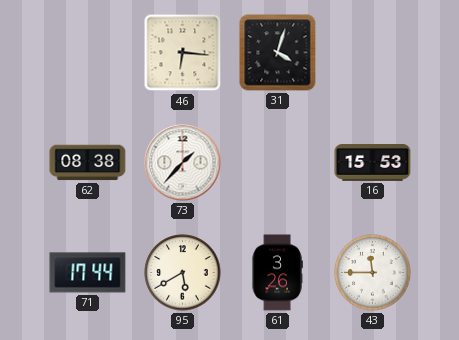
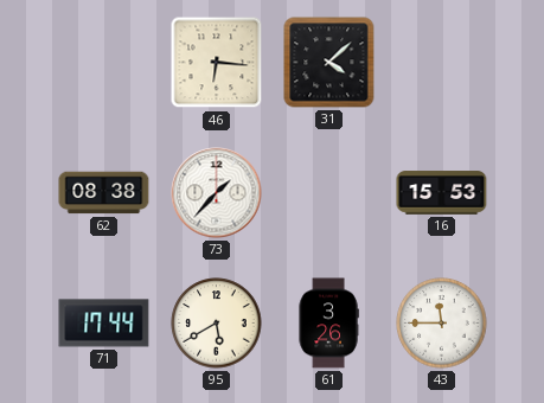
31: 4:03 -> 4:08
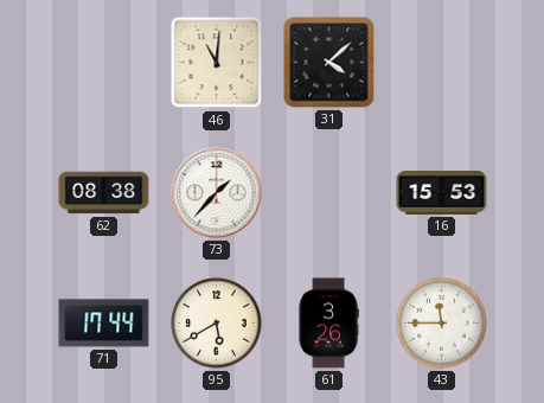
46: 6:16 -> 11:01
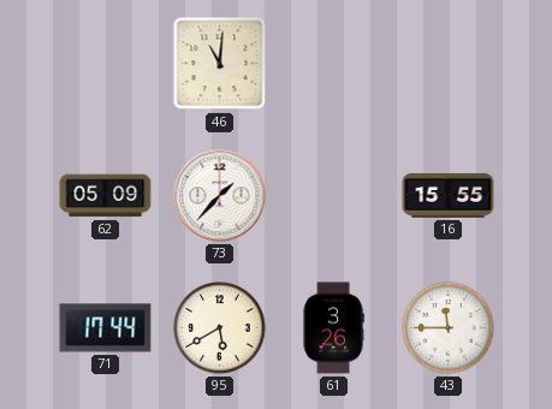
31: 4:08 -> none
62: 08:38 -> 05:09
16: 15:53 -> 15:55
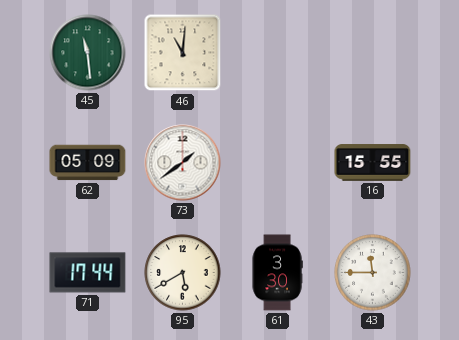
45: none -> 11:29
73: 1:37 -> 1:39
61: 3:26 -> 3:30
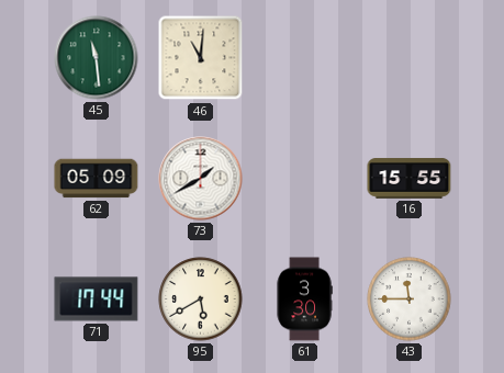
73: 1:39 -> 1:40
